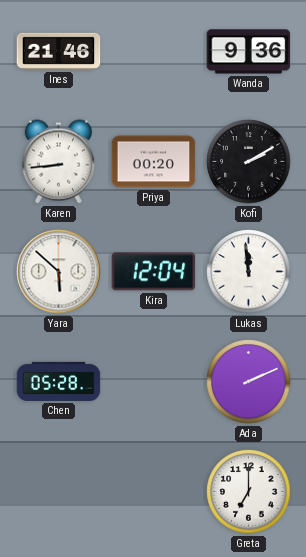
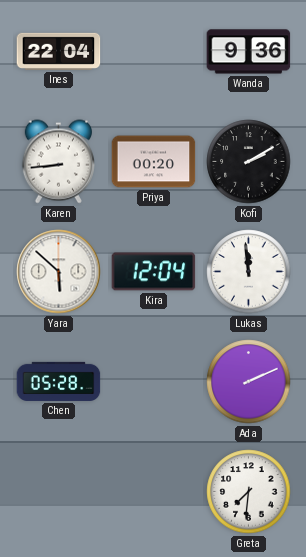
Ines: 21:46 -> 22:04
Greta: 7:00 -> 7:31
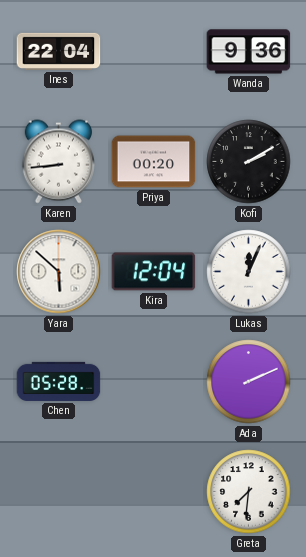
Lukas: 11:59 -> 12:04
